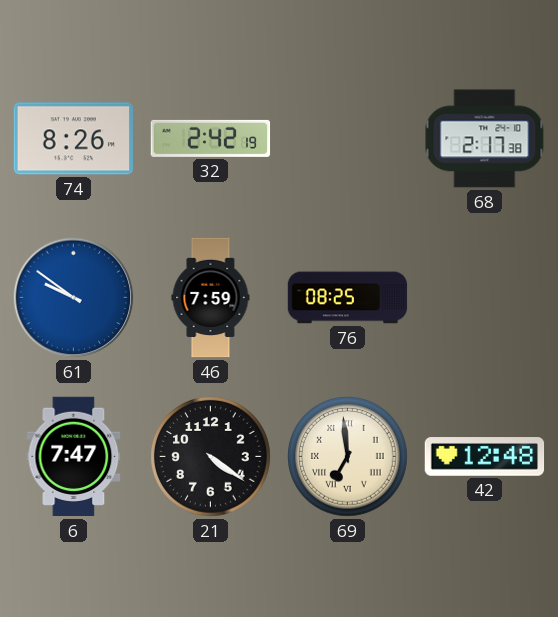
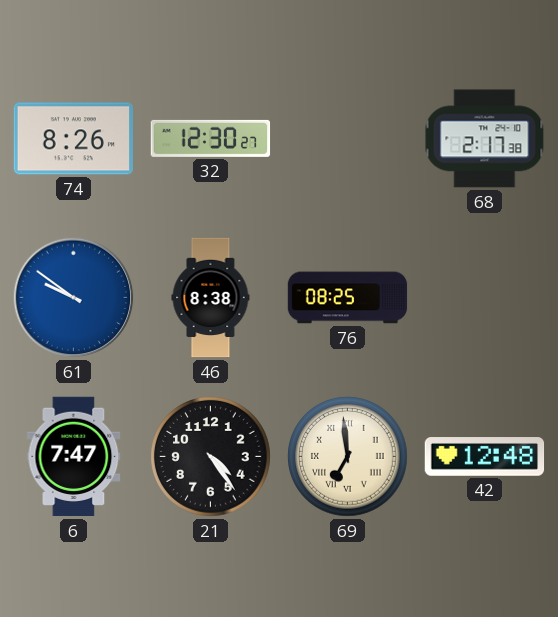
32: 2:42 -> 12:30
46: 7:59 -> 8:38
21: 4:21 -> 4:24
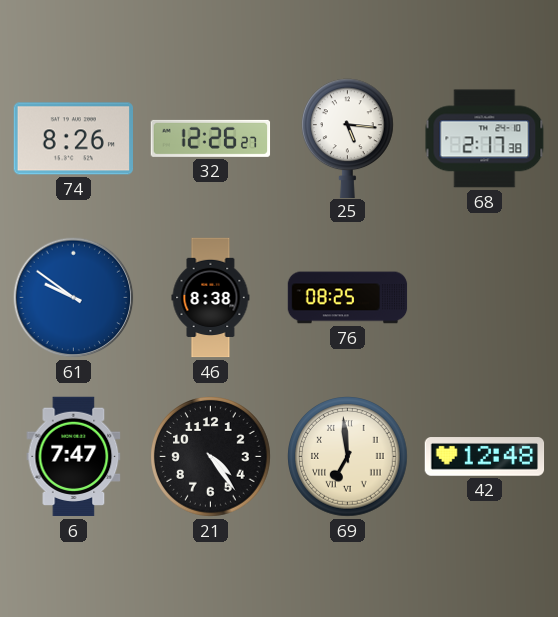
32: 12:30 -> 12:26
25: none -> 5:16
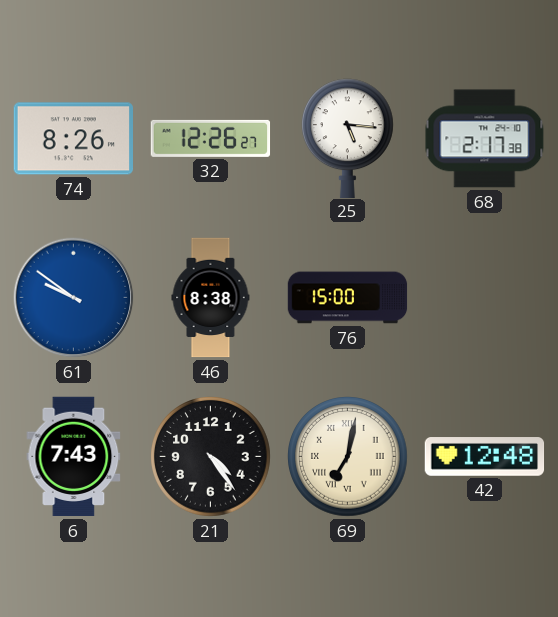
76: 08:25 -> 15:00
6: 7:47 -> 7:43
69: 6:59 -> 7:02
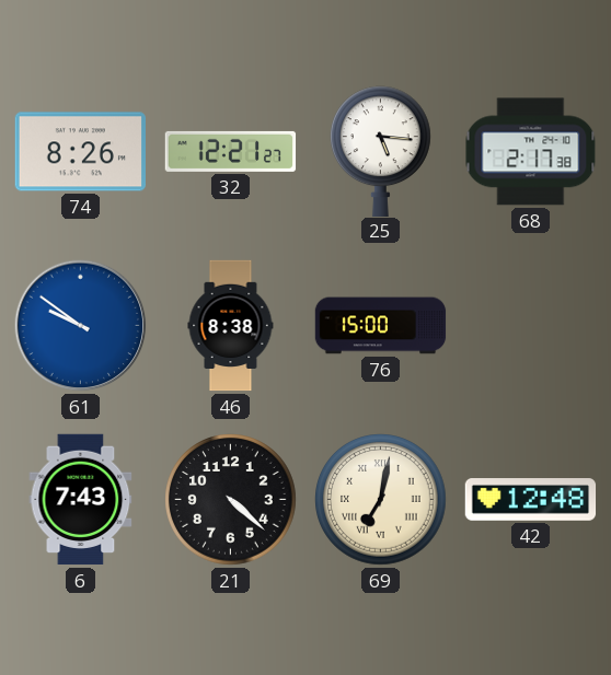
32: 12:26 -> 12:21
21: 4:24 -> 4:22
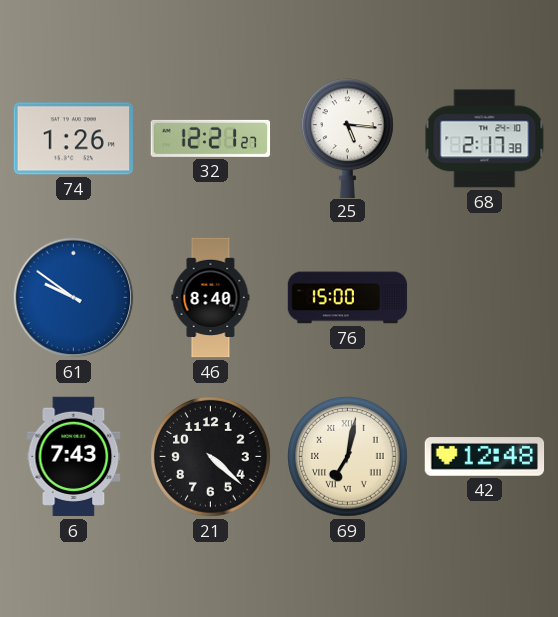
74: 8:26 -> 1:26
46: 8:38 -> 8:40
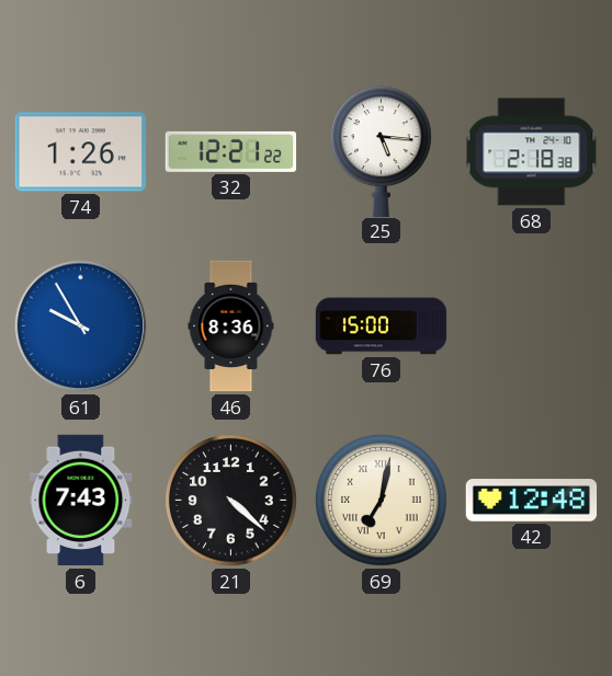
32: 12:21:27 -> 12:21:22
68: 2:17 -> 2:18
61: 9:51 -> 9:55
46: 8:40 -> 8:36
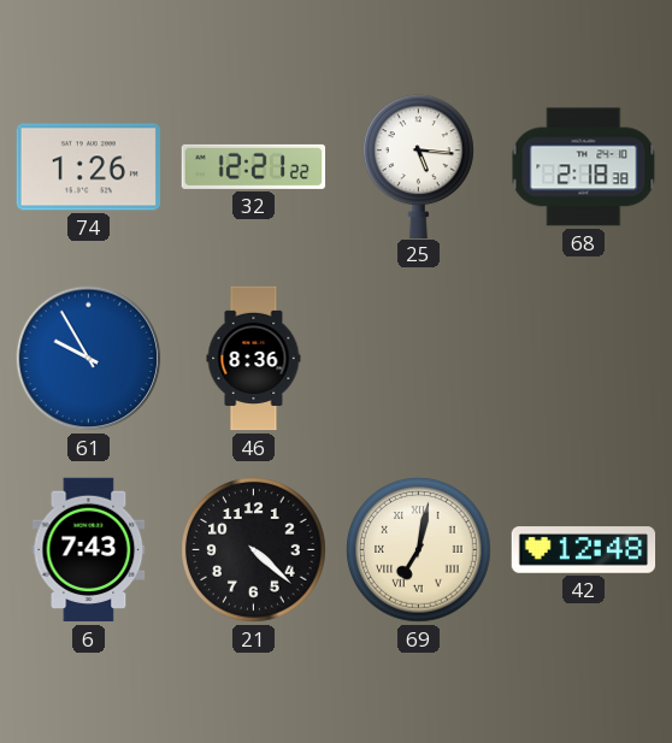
76: 15:00 -> none
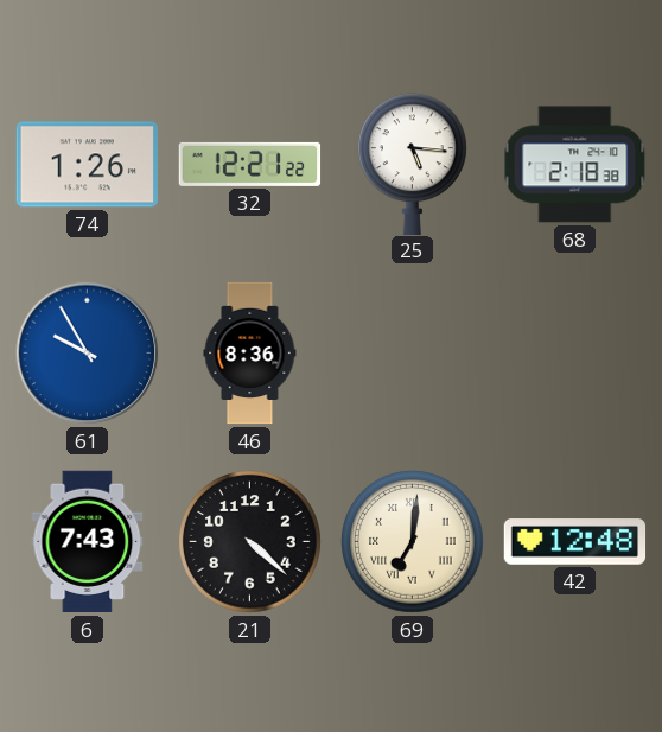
69: 7:02 -> 7:01
